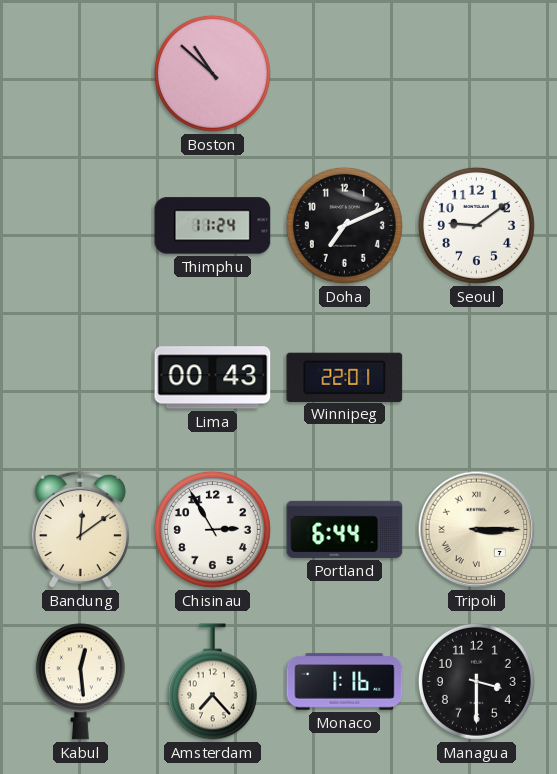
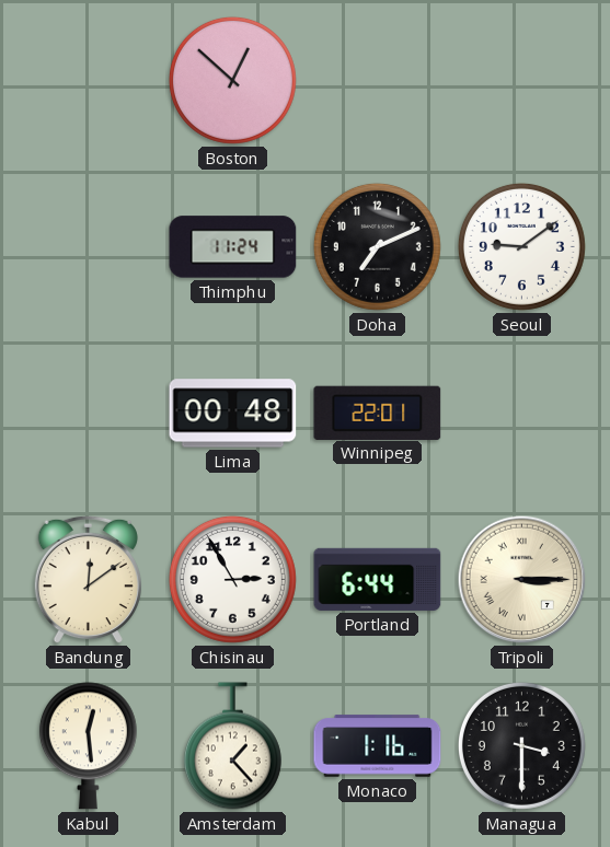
Boston: 10:52 -> 12:52
Lima: 00:43 -> 00:48
Amsterdam: 7:23 -> 1:23
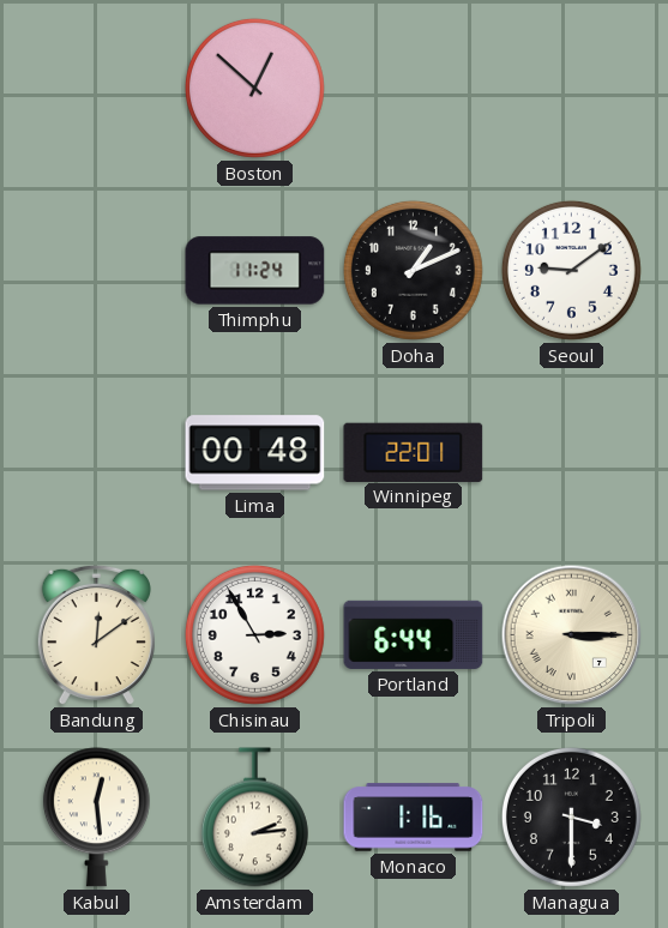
Doha: 7:11 -> 1:11
Amsterdam: 1:23 -> 2:14
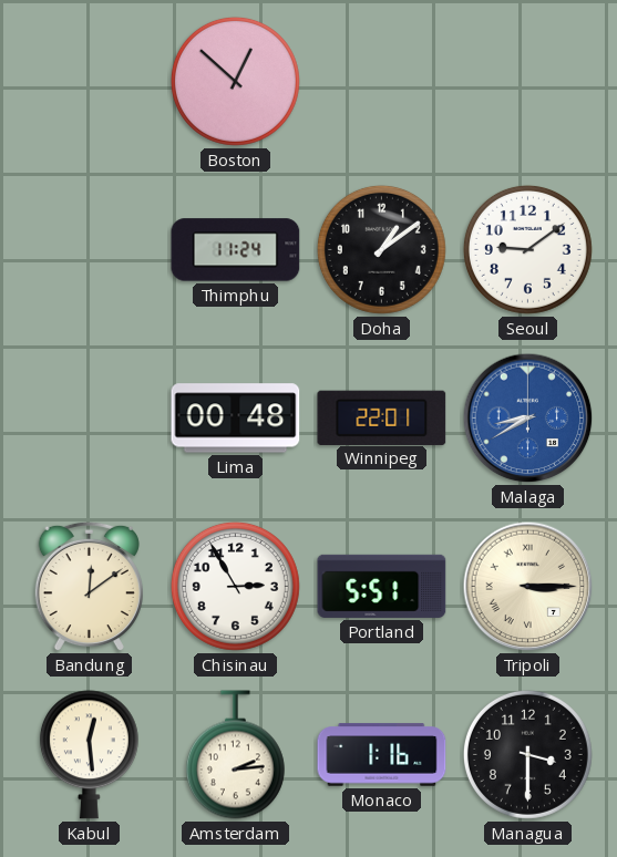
Doha: 1:11 -> 1:09
Malaga: none -> 8:40
Portland: 6:44 -> 5:51
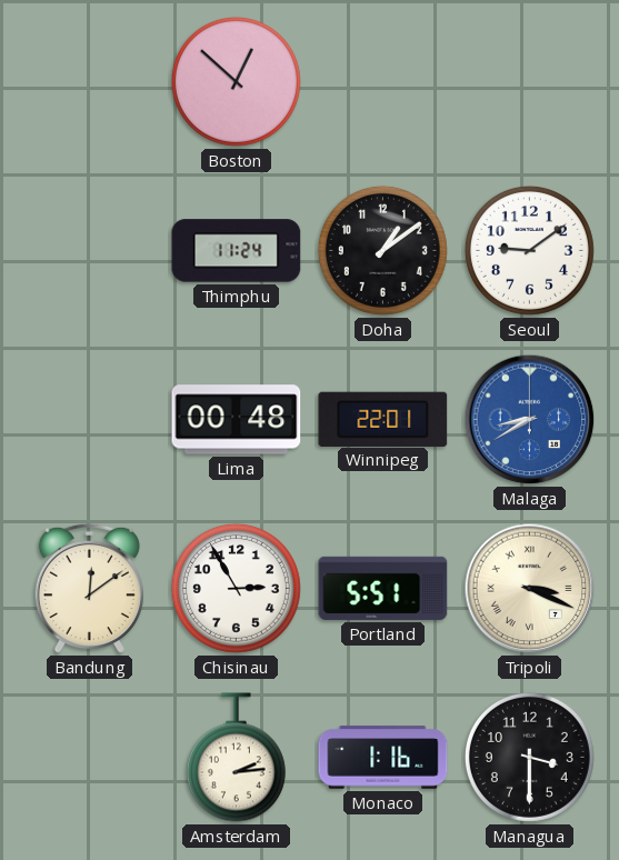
Tripoli: 3:15 -> 3:19
Kabul: 12:29 -> none
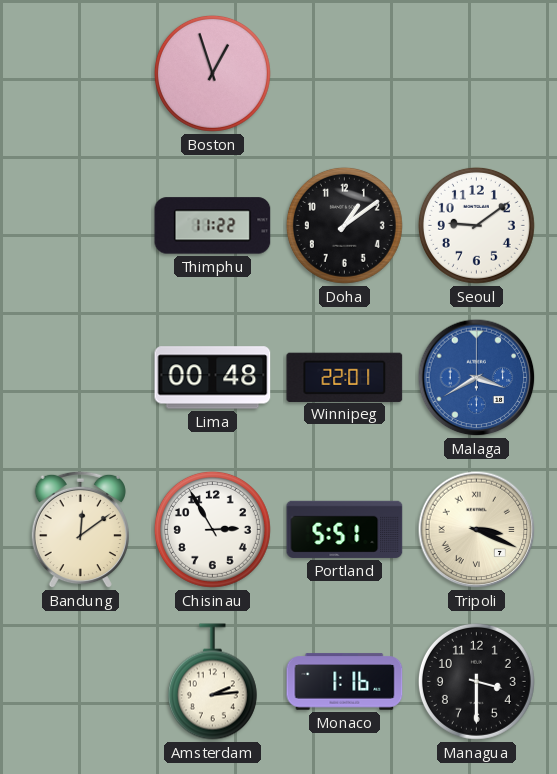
Boston: 12:52 -> 12:57
Thimphu: 11:24 -> 11:22
Malaga: 8:40 -> 3:40
